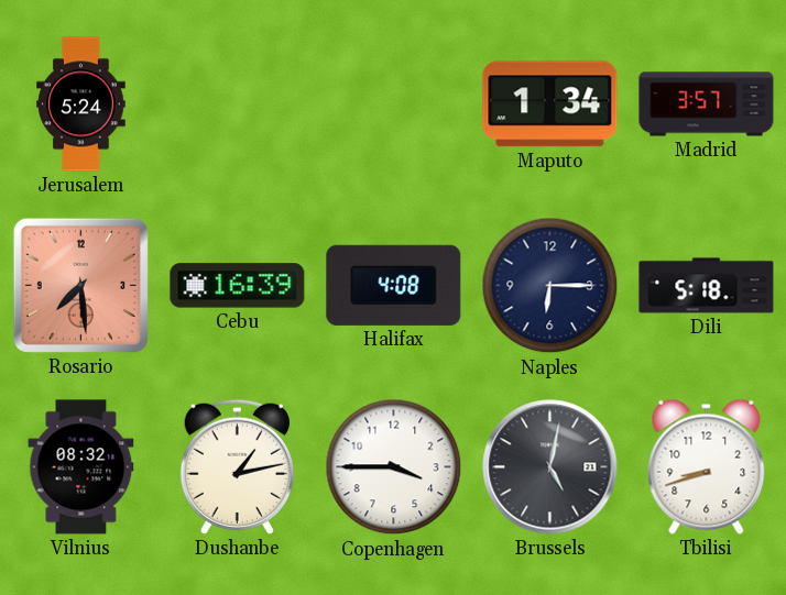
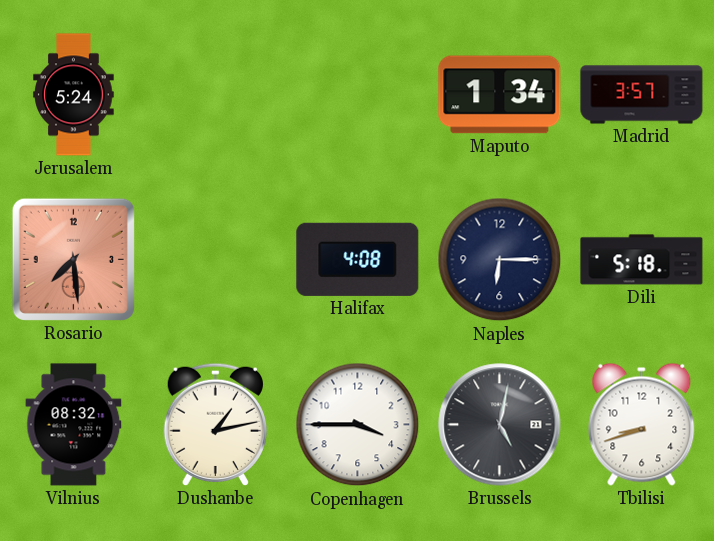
Cebu: 16:39 -> none
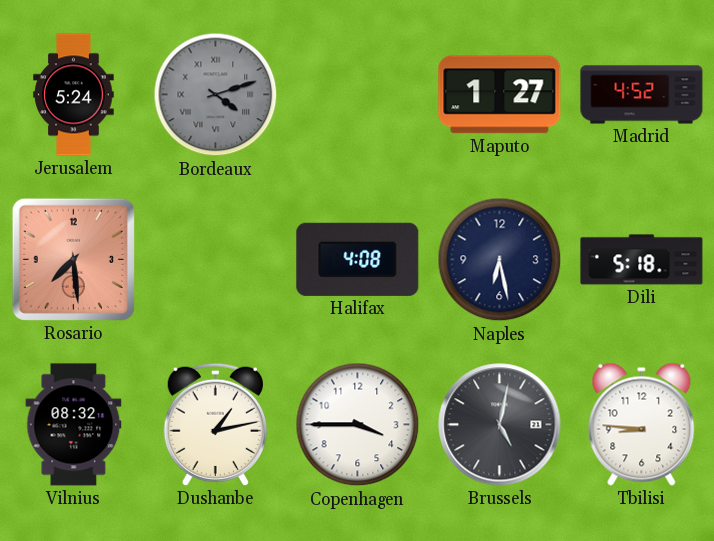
Bordeaux: none -> 4:12
Maputo: 1:34 -> 1:27
Madrid: 3:57 -> 4:52
Naples: 6:15 -> 6:28
Tbilisi: 8:42 -> 8:46
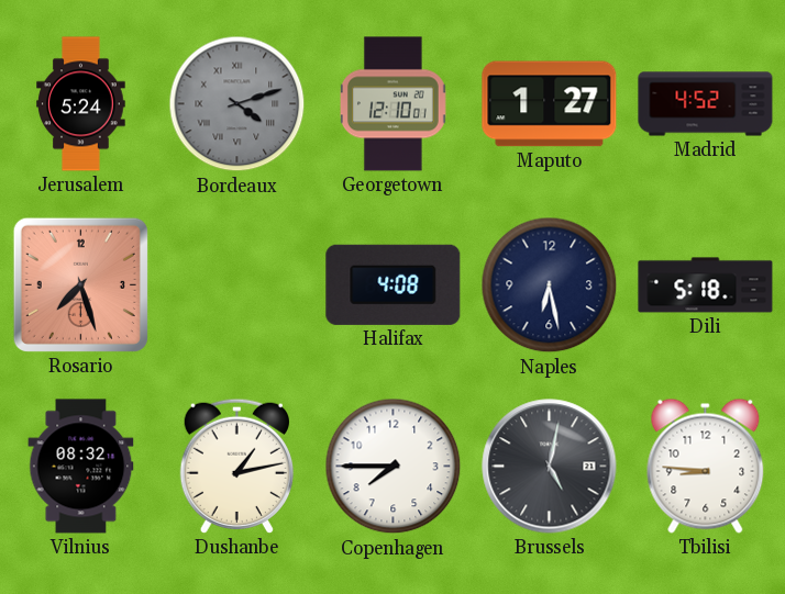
Georgetown: none -> 12:10
Rosario: 7:29 -> 7:27
Copenhagen: 3:45 -> 7:45
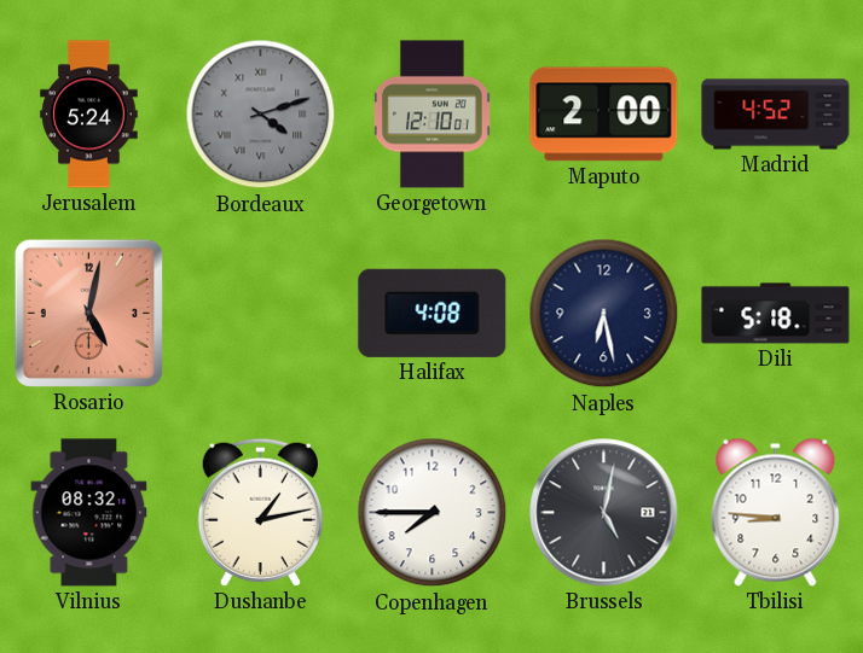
Maputo: 1:27 -> 2:00
Rosario: 7:27 -> 5:02
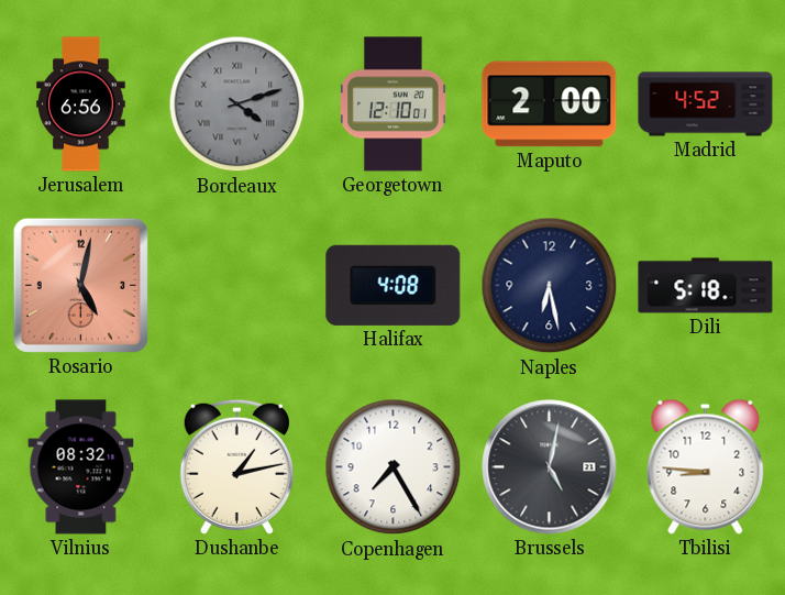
Jerusalem: 5:24 -> 6:56
Copenhagen: 7:45 -> 7:25
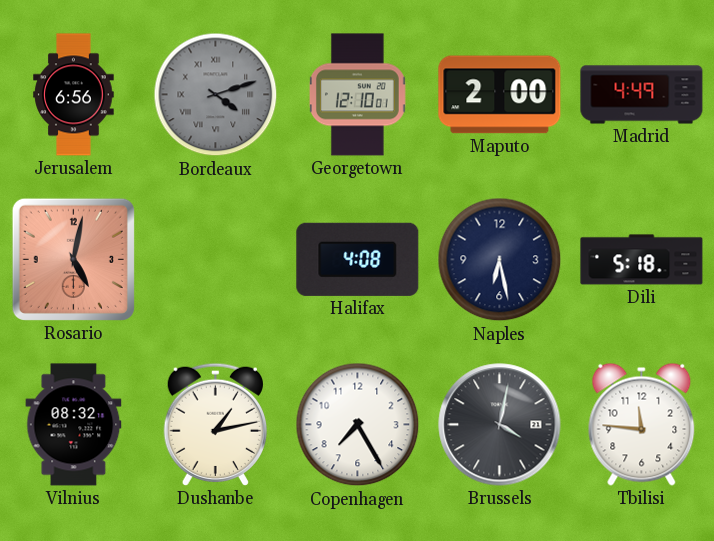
Madrid: 4:52 -> 4:49
Brussels: 5:02 -> 4:02
Tbilisi: 8:46 -> 11:46
